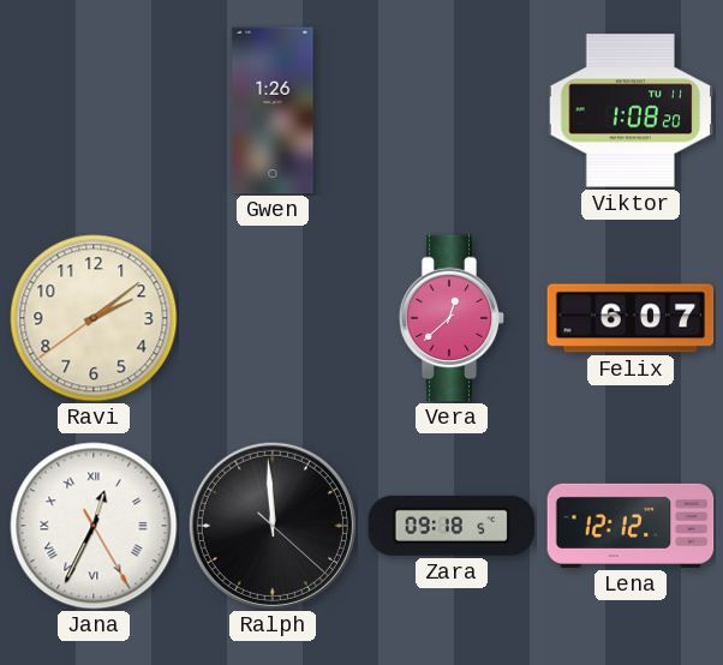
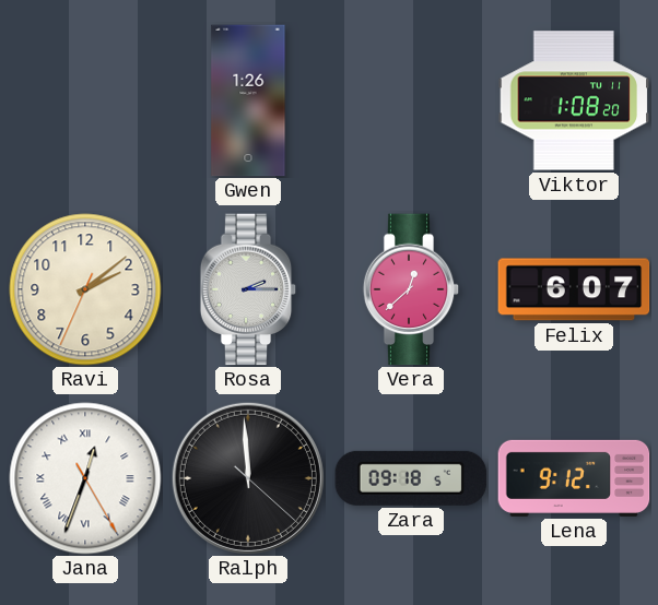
Ravi: 2:08:39 -> 2:08:34
Rosa: none -> 2:15
Jana: 12:34 -> 12:33
Lena: 12:12 -> 9:12
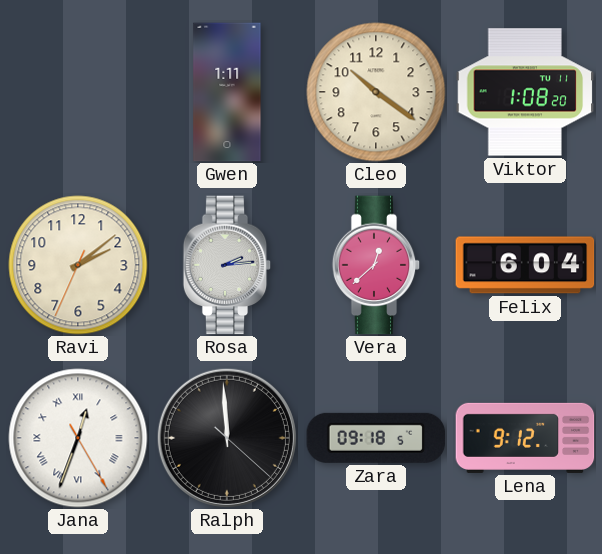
Gwen: 1:26 -> 1:11
Cleo: none -> 10:21
Rosa: 2:15 -> 2:14
Felix: 6:07 -> 6:04
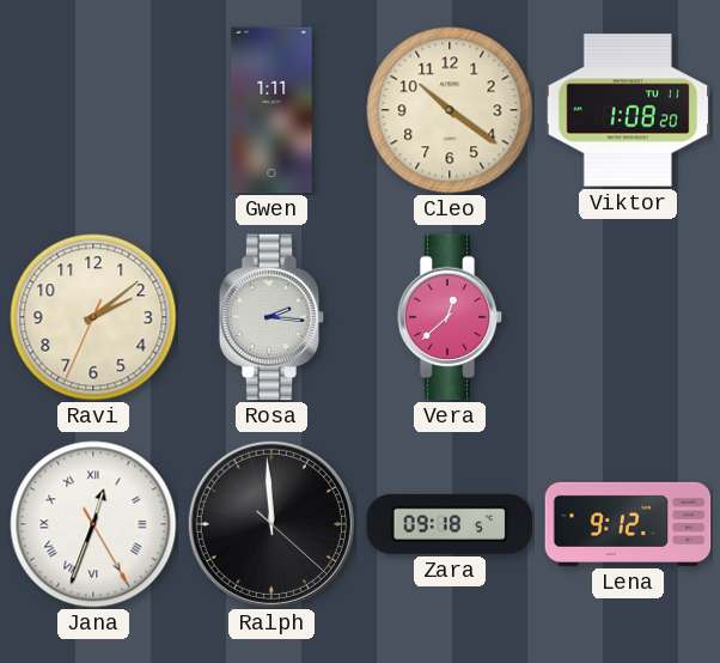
Rosa: 2:14 -> 2:16
Felix: 6:04 -> none
